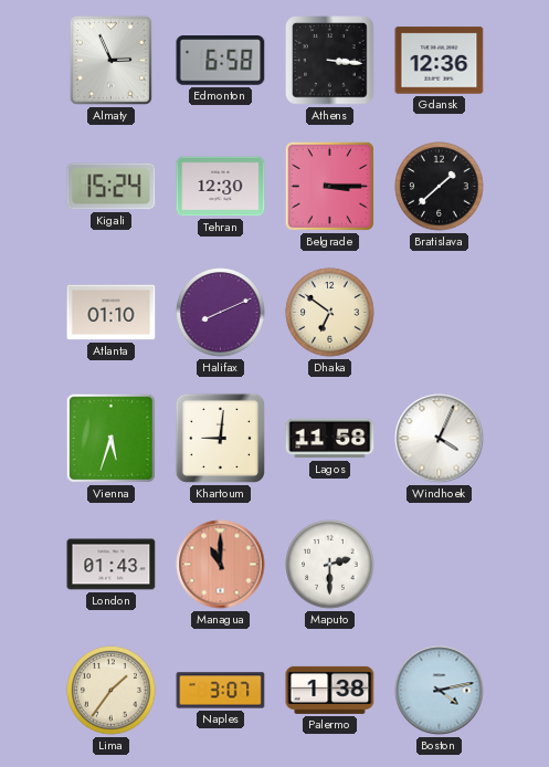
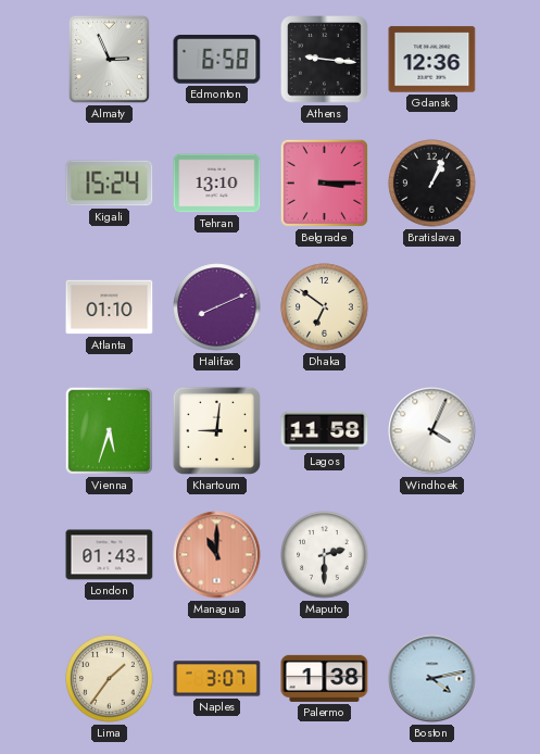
Athens: 3:16 -> 9:16
Tehran: 12:30 -> 13:10
Bratislava: 1:38 -> 1:04
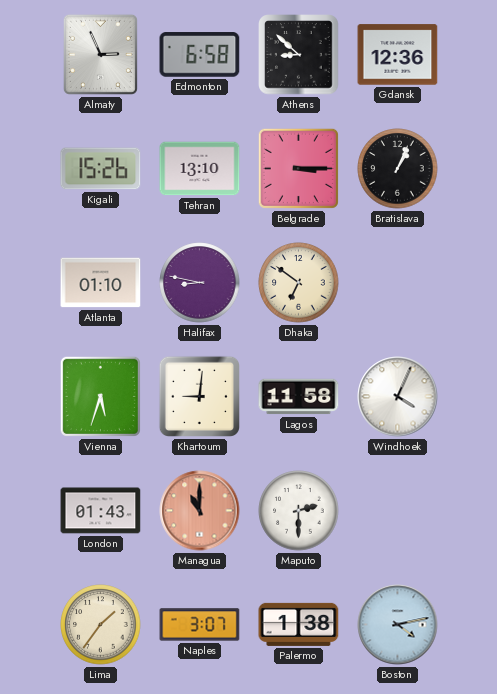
Athens: 9:16 -> 8:52
Kigali: 15:24 -> 15:26
Halifax: 8:11 -> 8:47
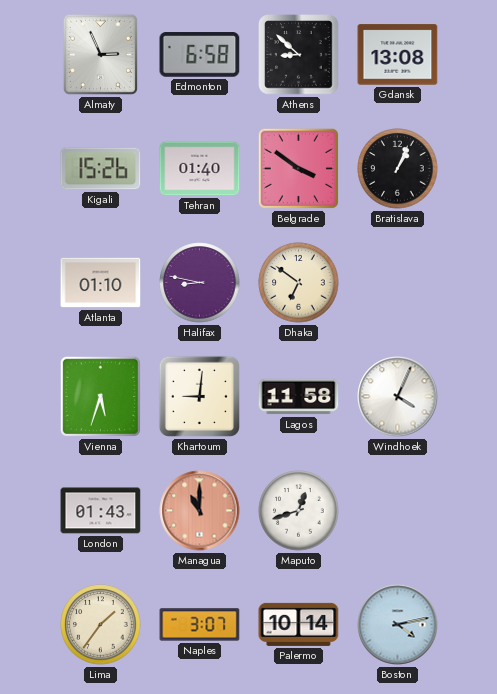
Gdansk: 12:36 -> 13:08
Tehran: 13:10 -> 01:40
Belgrade: 3:15 -> 3:51
Maputo: 2:30 -> 12:42
Palermo: 1:38 -> 10:14
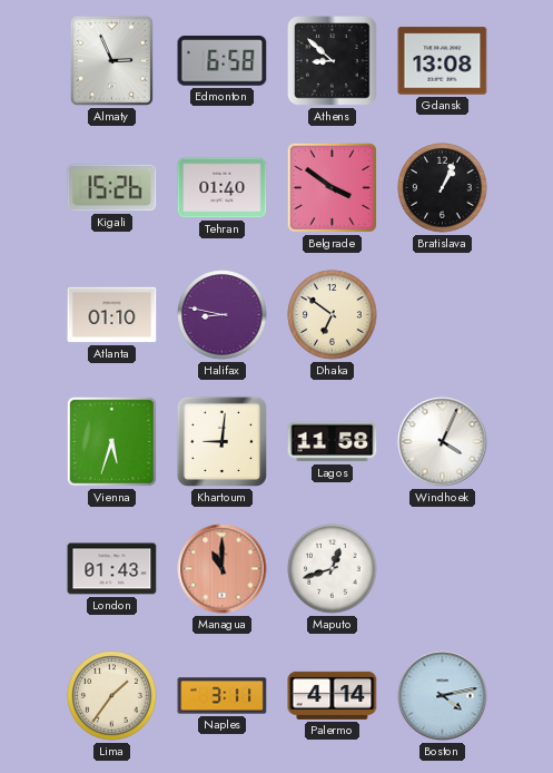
Naples: 3:07 -> 3:11
Palermo: 10:14 -> 4:14
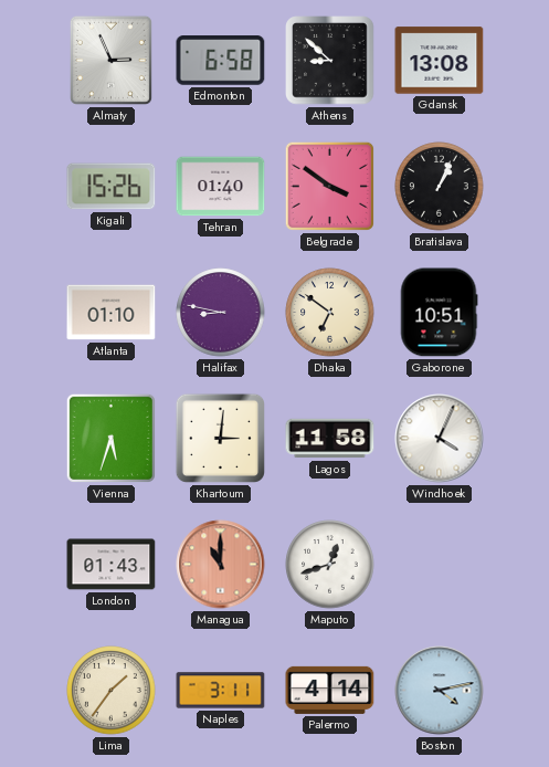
Gaborone: none -> 10:51
Khartoum: 9:01 -> 3:01
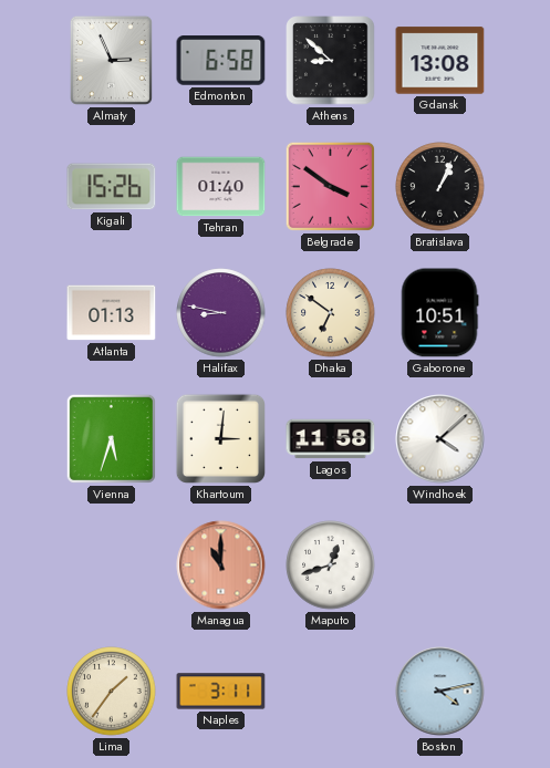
Atlanta: 01:10 -> 01:13
Windhoek: 4:04 -> 4:08
London: 01:43 -> none
Palermo: 4:14 -> none
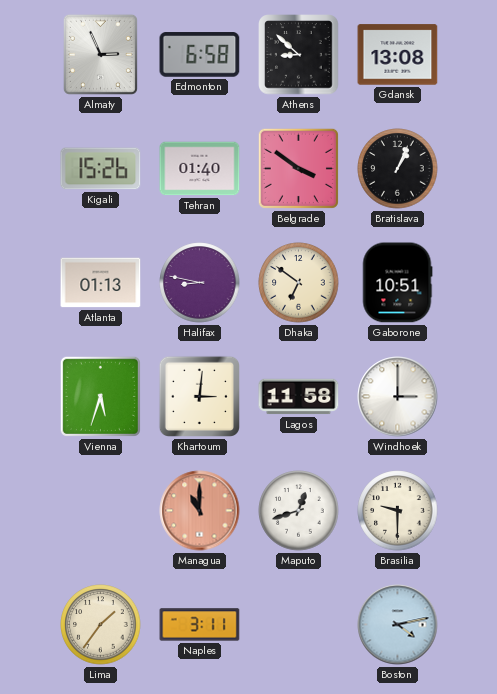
Windhoek: 4:08 -> 3:00
Brasilia: none -> 9:30
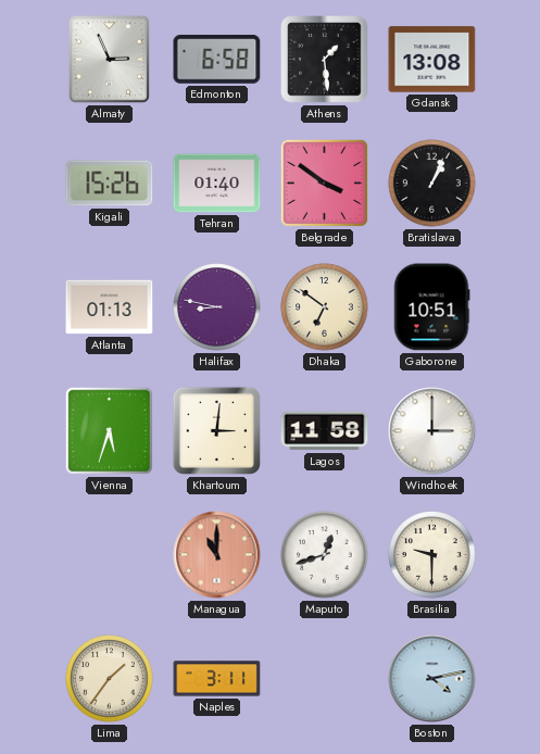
Athens: 8:52 -> 1:29
